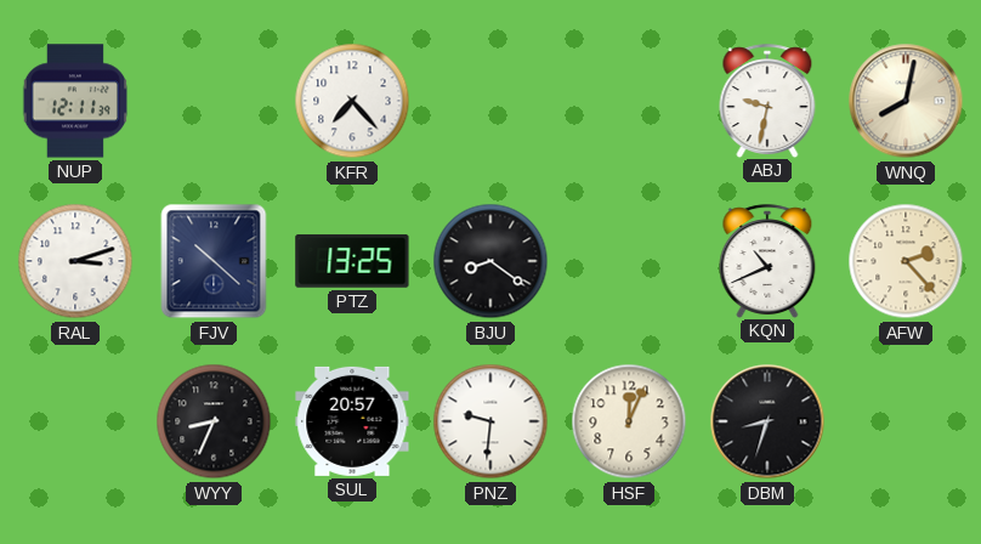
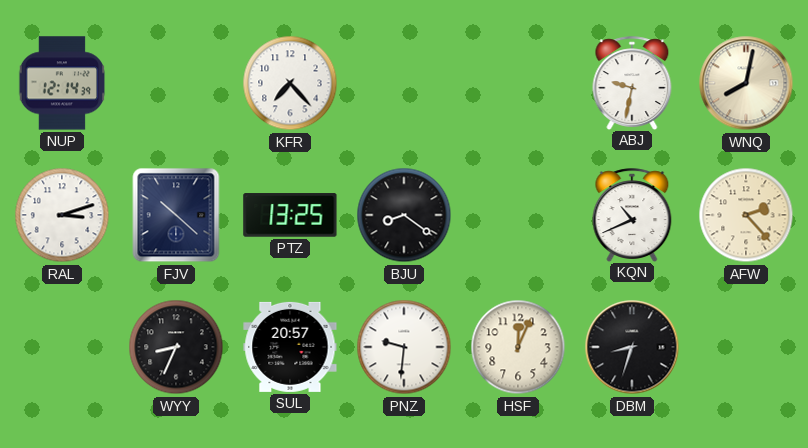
NUP: 12:11 -> 12:14
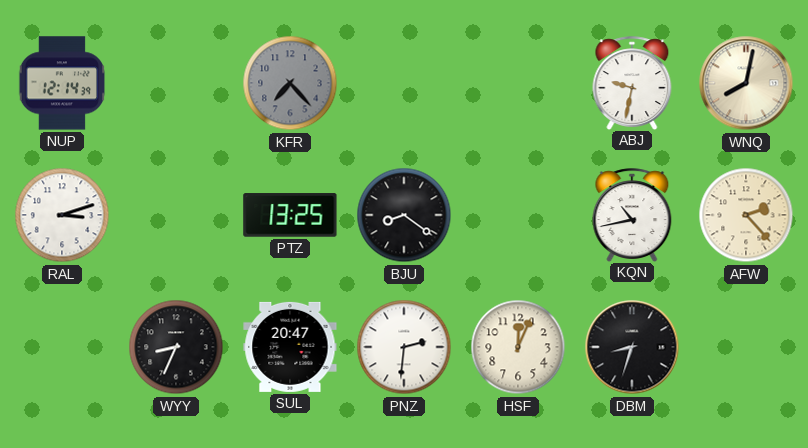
KFR dial: white -> grey
FJV: 10:22 -> none
KQN: 10:41 -> 10:43
SUL: 20:57 -> 20:47
PNZ: 9:31 -> 2:31
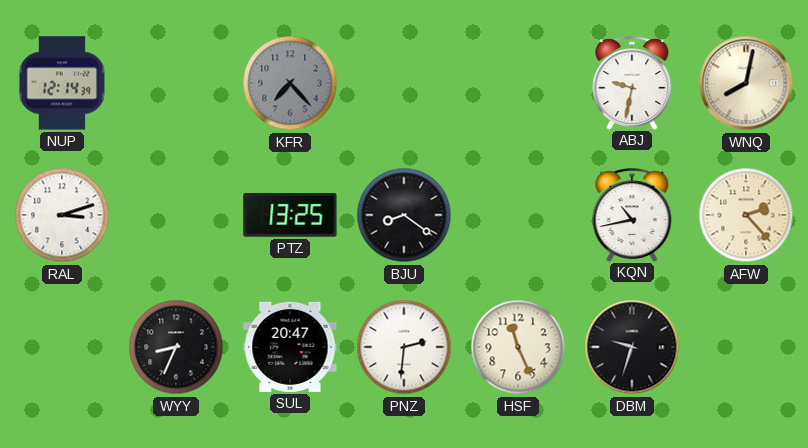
HSF: 12:04 -> 11:26
DBM: 8:33 -> 9:33
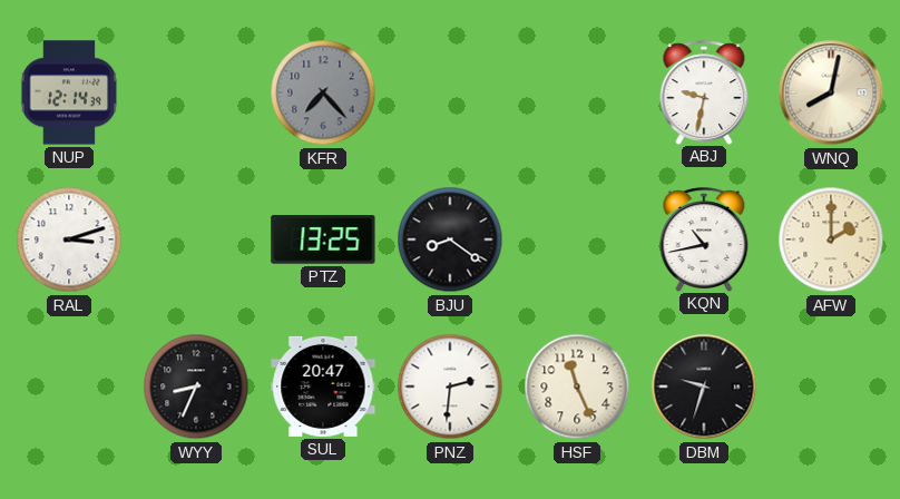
AFW: 2:23 -> 2:00
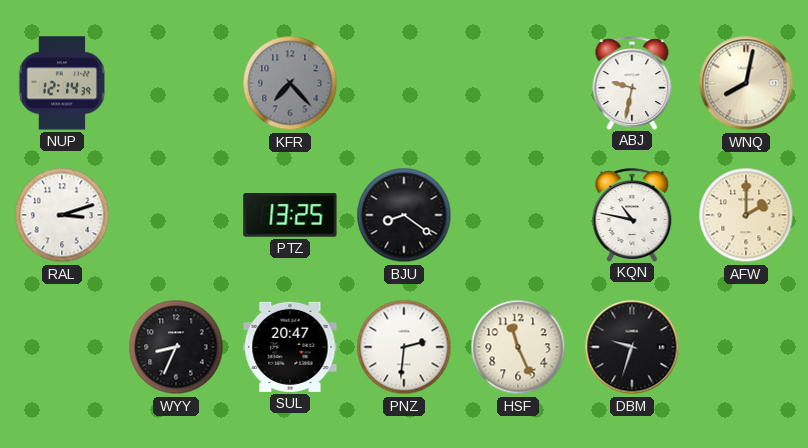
KQN: 10:43 -> 10:47
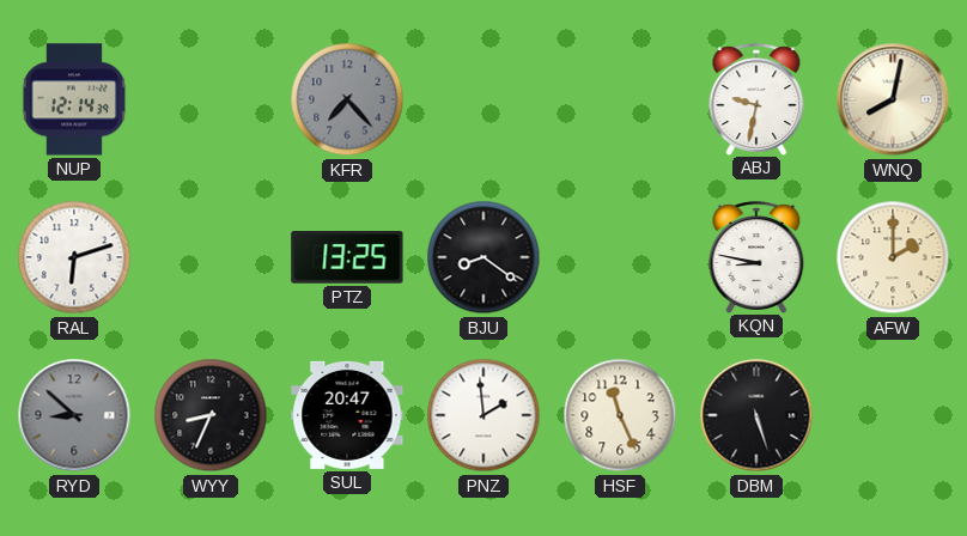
RAL: 3:12 -> 6:12
KQN: 10:47 -> 8:47
RYD: none -> 8:52
PNZ: 2:31 -> 1:59
DBM: 9:33 -> 5:27
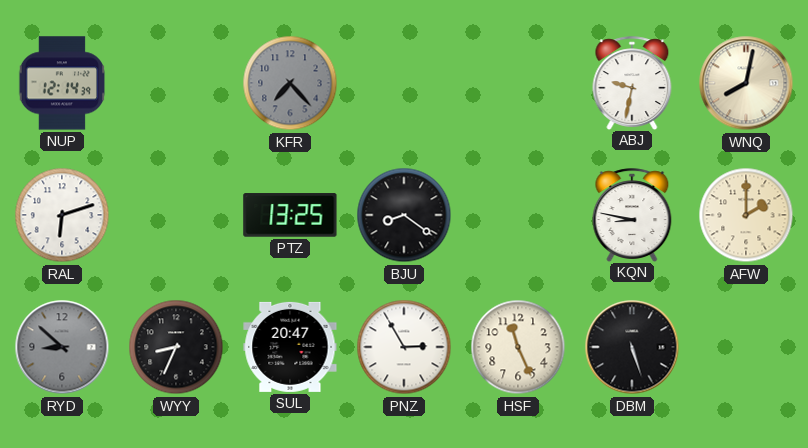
PNZ: 1:59 -> 2:55
